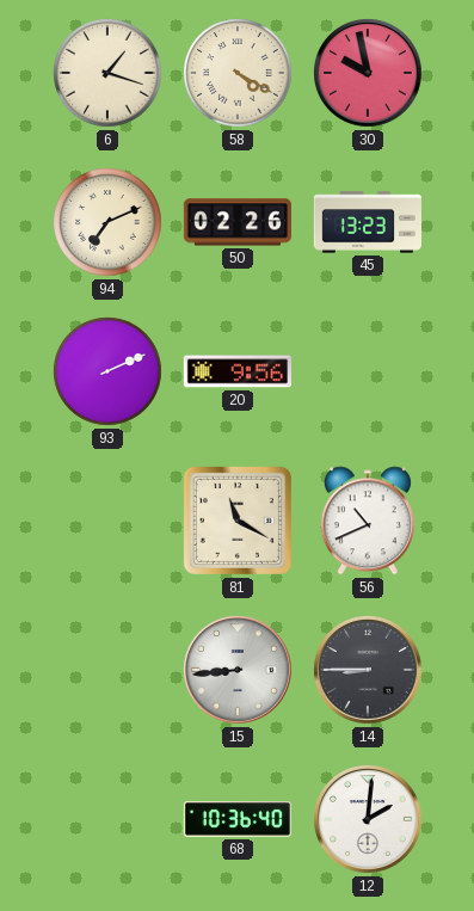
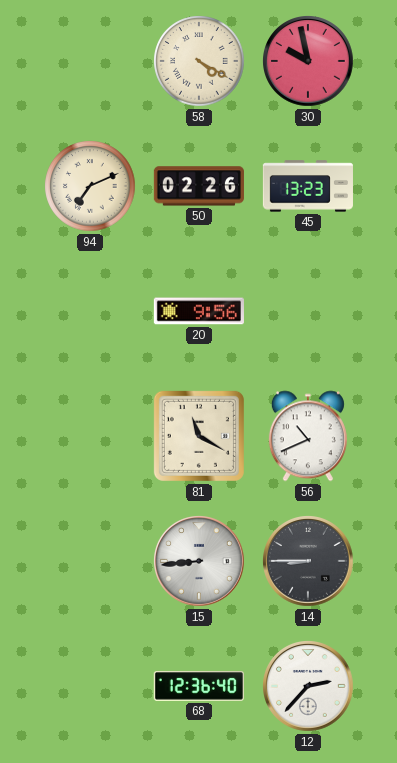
6: 1:18 -> none
93: 2:11 -> none
68: 10:36 -> 12:36
12: 2:01 -> 2:37
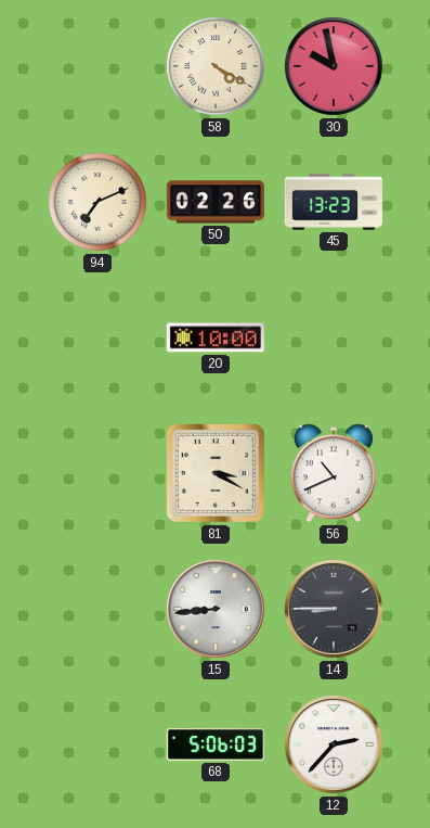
20: 9:56 -> 10:00
81: 11:20 -> 3:20
68: 12:36 -> 5:06
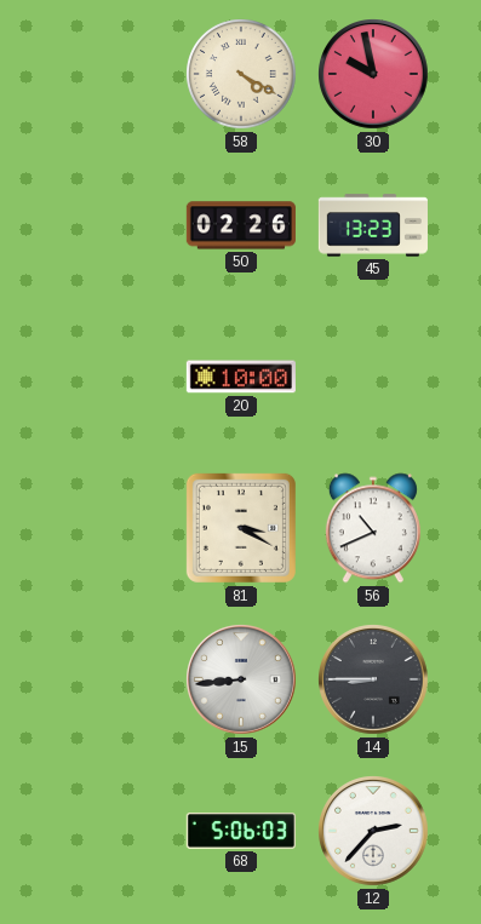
94: 7:11 -> none
